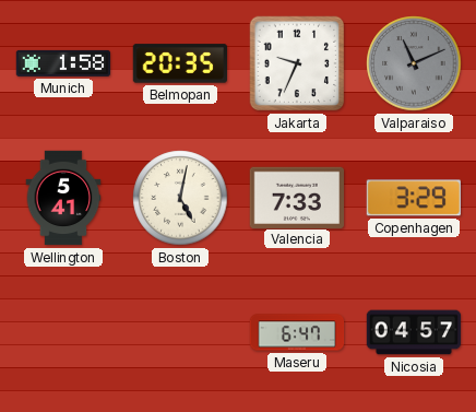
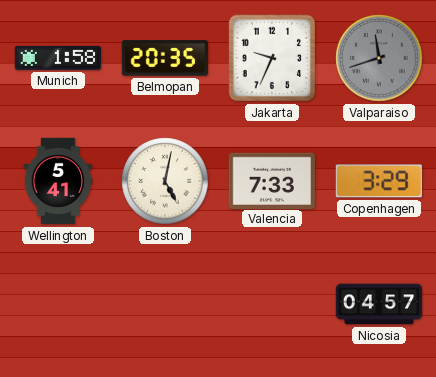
Valparaiso: 11:11 -> 11:42
Maseru: 6:47 -> none
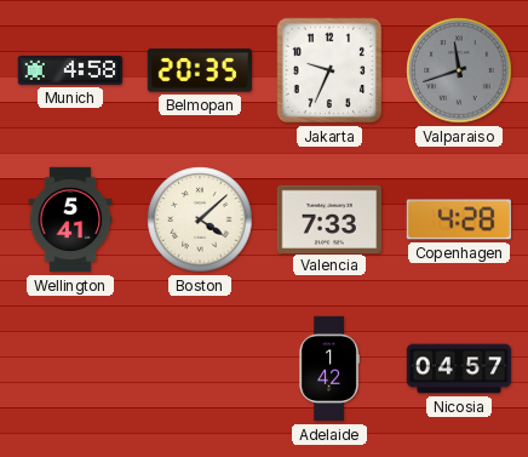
Munich: 1:58 -> 4:58
Boston: 5:02 -> 4:08
Copenhagen: 3:29 -> 4:28
Adelaide: none -> 1:42
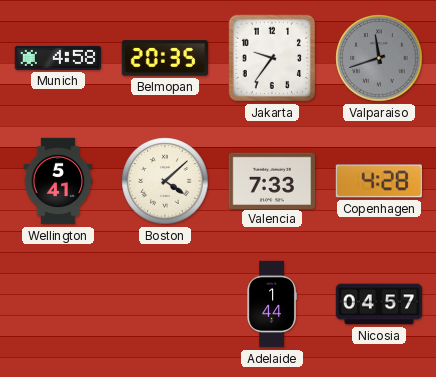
Jakarta: 9:34 -> 9:36
Adelaide: 1:42 -> 1:44
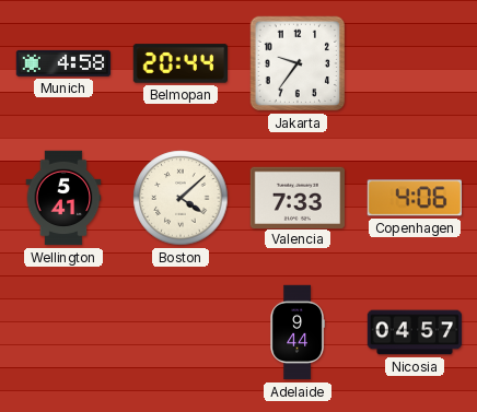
Belmopan: 20:35 -> 20:44
Valparaiso: 11:42 -> none
Copenhagen: 4:28 -> 4:06
Adelaide: 1:44 -> 9:44
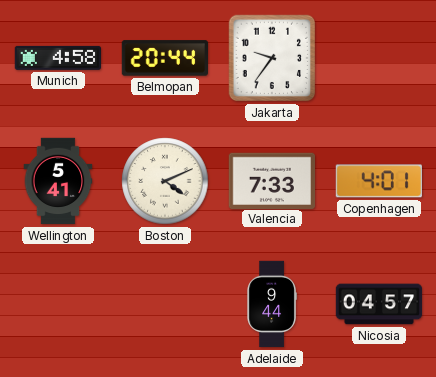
Boston: 4:08 -> 4:11
Copenhagen: 4:06 -> 4:01
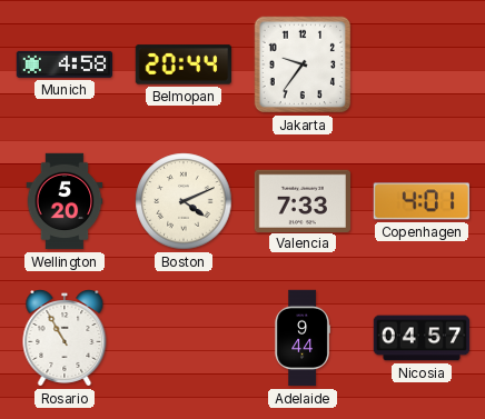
Wellington: 5:41 -> 5:20
Rosario: none -> 10:55
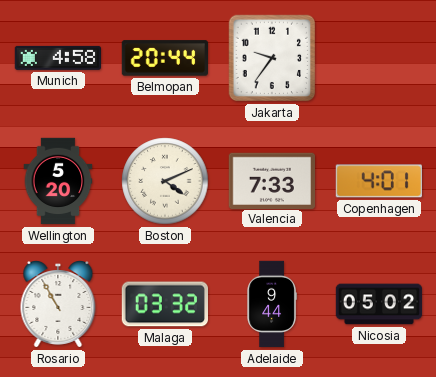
Malaga: none -> 03:32
Nicosia: 04:57 -> 05:02
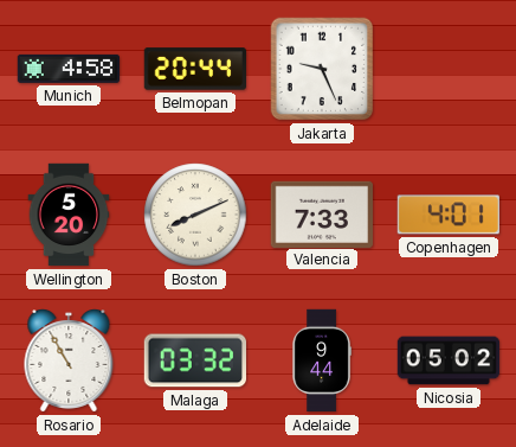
Jakarta: 9:36 -> 9:26
Boston: 4:11 -> 8:11
